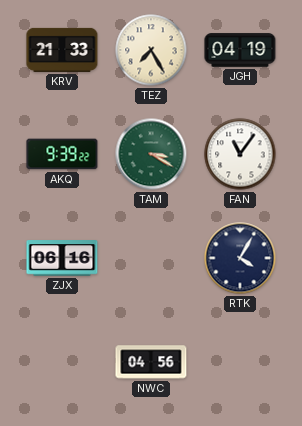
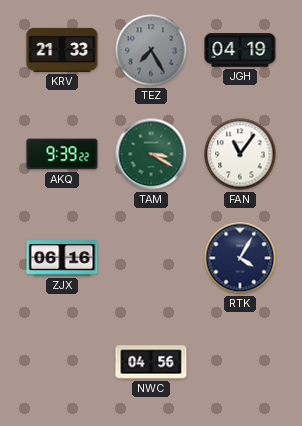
TEZ dial: cream -> grey
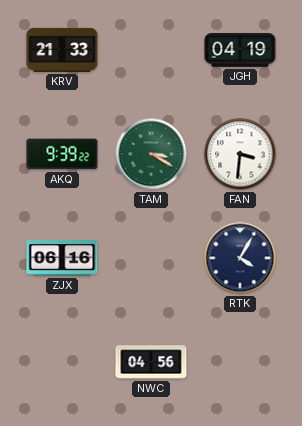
TEZ: 7:25 -> none
FAN: 11:06 -> 3:31
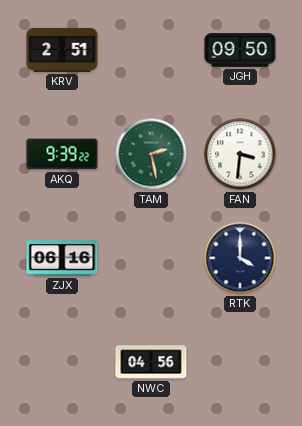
KRV: 21:33 -> 2:51
JGH: 04:19 -> 09:50
TAM: 3:20 -> 2:28
RTK: 4:05 -> 4:00
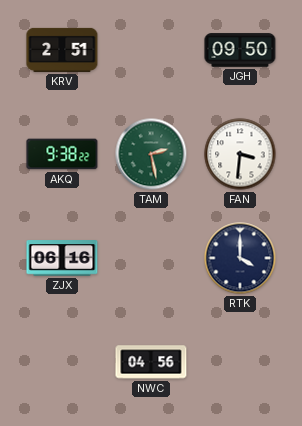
AKQ: 9:39 -> 9:38
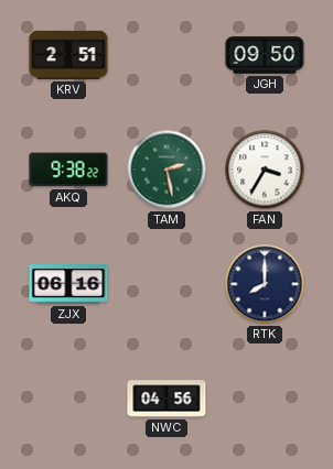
FAN: 3:31 -> 3:35
RTK: 4:00 -> 8:00
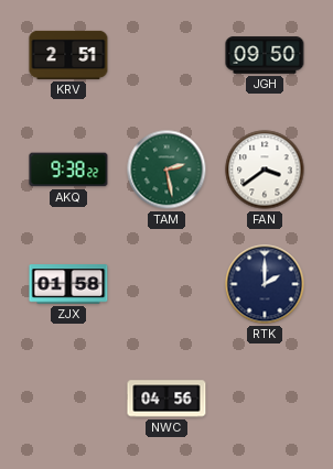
FAN: 3:35 -> 3:39
ZJX: 06:16 -> 01:58
RTK: 8:00 -> 2:00
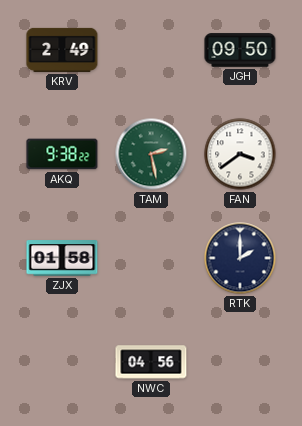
KRV: 2:51 -> 2:49
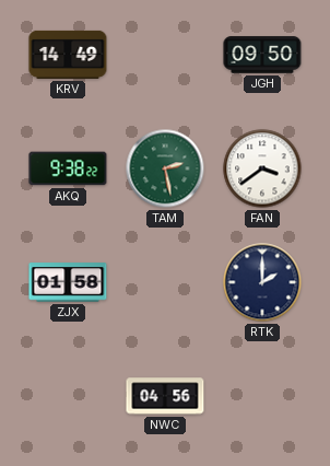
KRV: 2:49 -> 14:49
